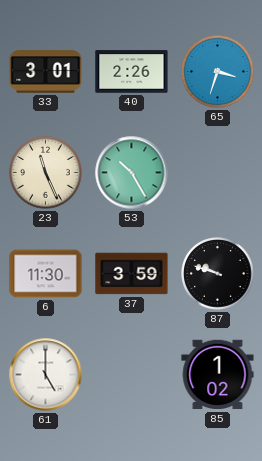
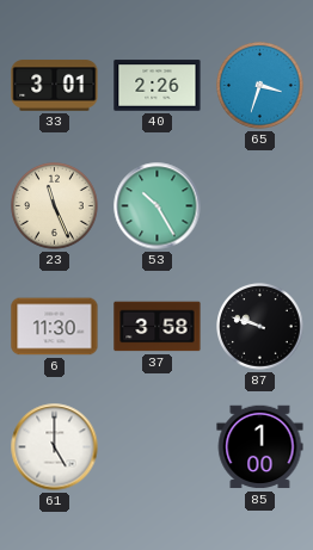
37: 3:59 -> 3:58
85: 1:02 -> 1:00
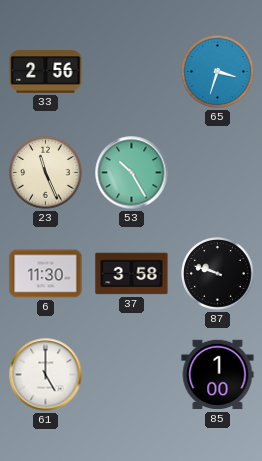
33: 3:01 -> 2:56
40: 2:26 -> none
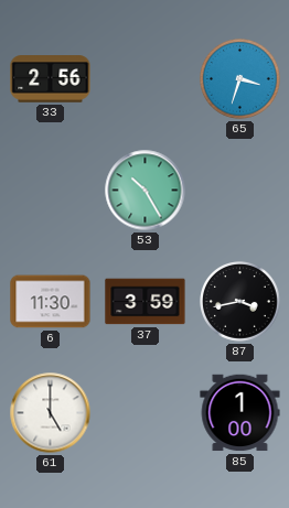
23: 11:26 -> none
37: 3:58 -> 3:59
87: 9:48 -> 3:43
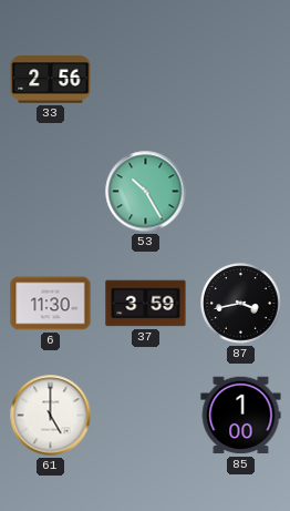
65: 3:33 -> none
